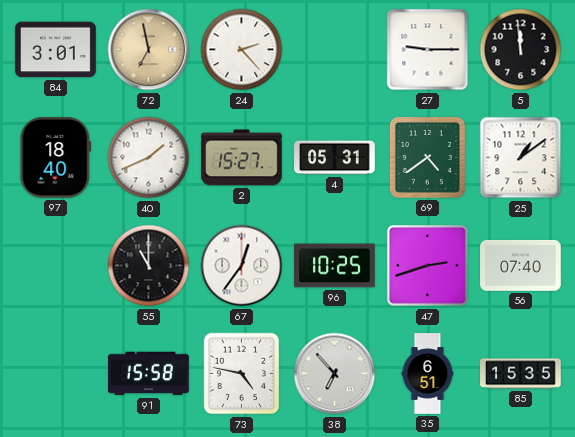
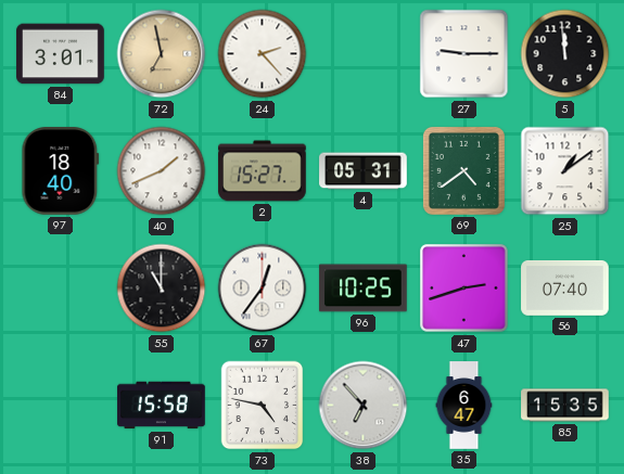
35: 6:51 -> 6:47
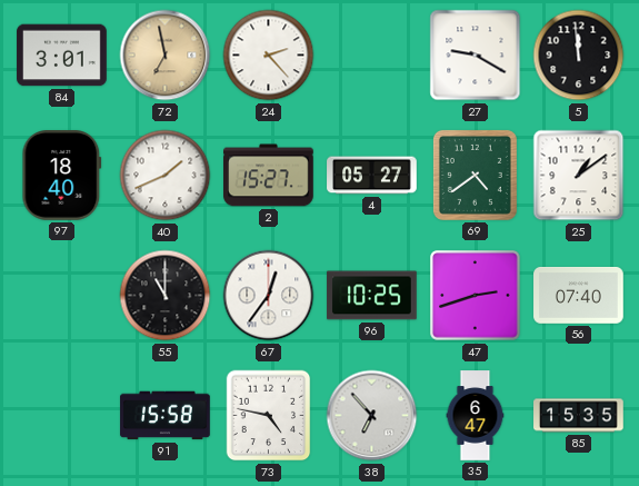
27: 9:15 -> 9:20
4: 05:31 -> 05:27
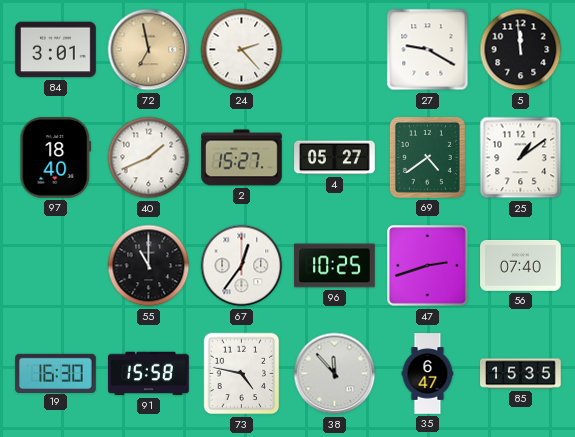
19: none -> 16:30
38: 6:53 -> 11:53
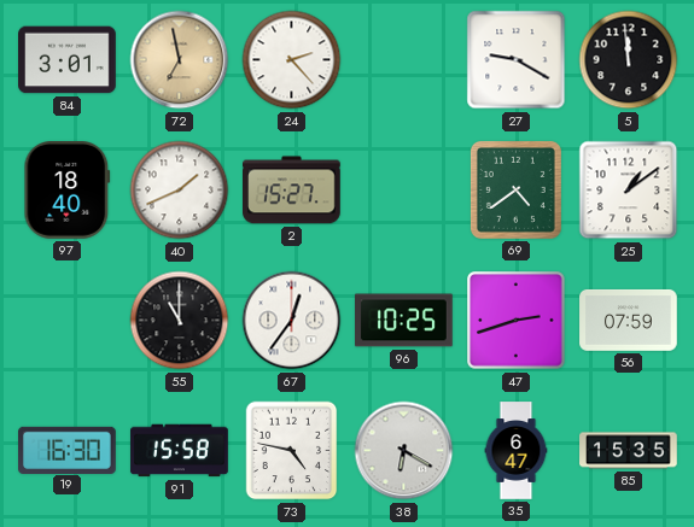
4: 05:27 -> none
56: 07:40 -> 07:59
38: 11:53 -> 6:20
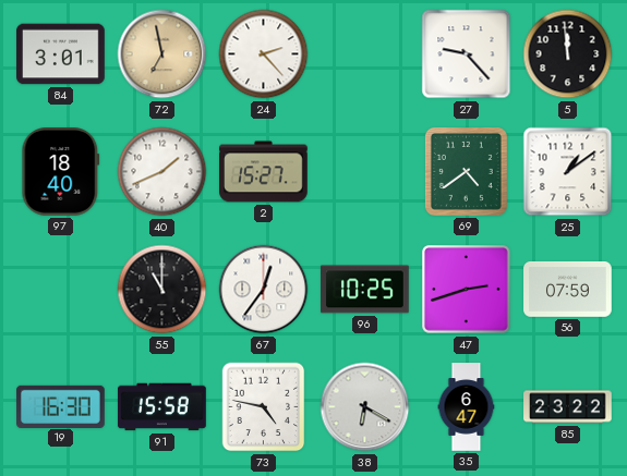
27: 9:20 -> 9:23
85: 15:35 -> 23:22
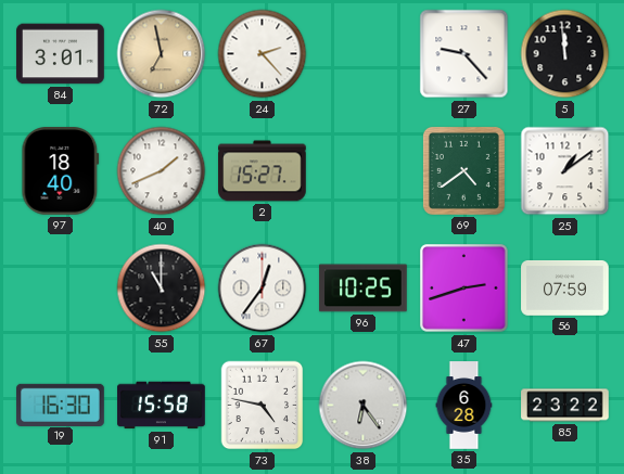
38: 6:20 -> 6:24
35: 6:47 -> 6:28
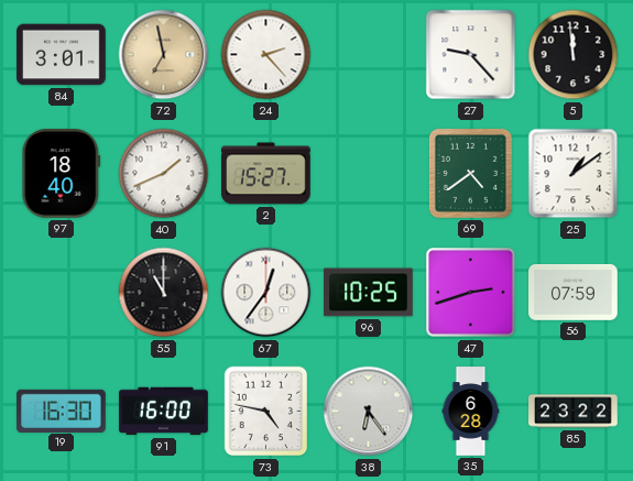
91: 15:58 -> 16:00
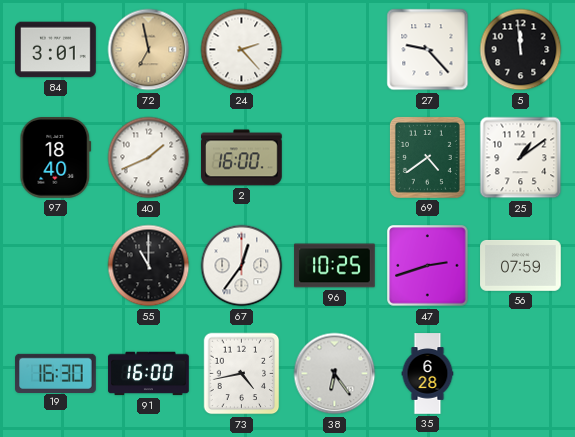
2: 15:27 -> 16:00
73: 4:47 -> 4:43
85: 23:22 -> none
